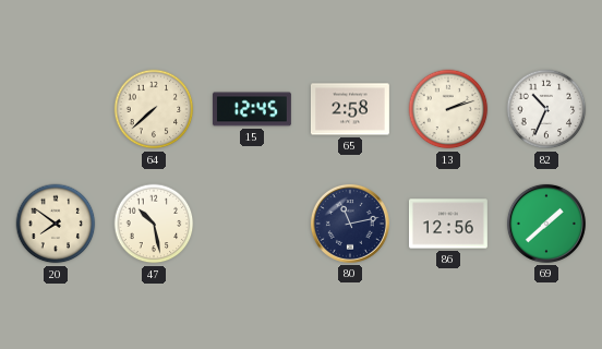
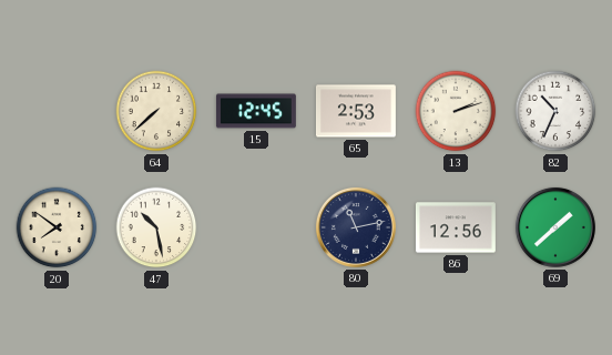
65: 2:58 -> 2:53
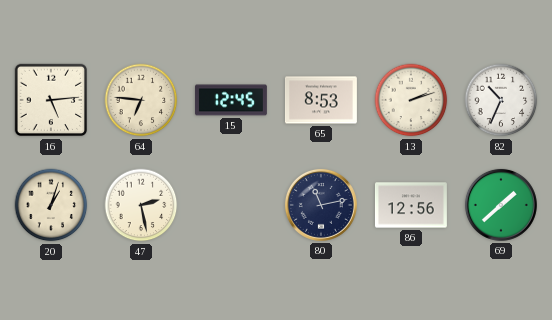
16: none -> 5:14
64: 7:38 -> 6:46
65: 2:53 -> 8:53
20: 7:51 -> 1:03
47: 10:28 -> 2:28
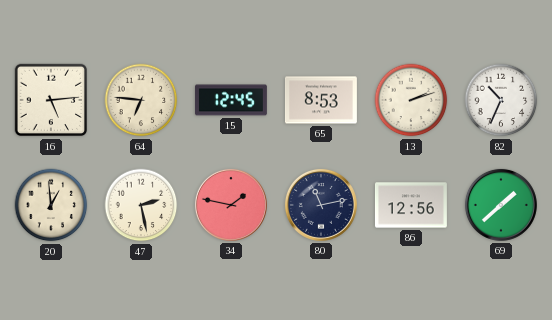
20: 1:03 -> 12:59
34: none -> 1:47
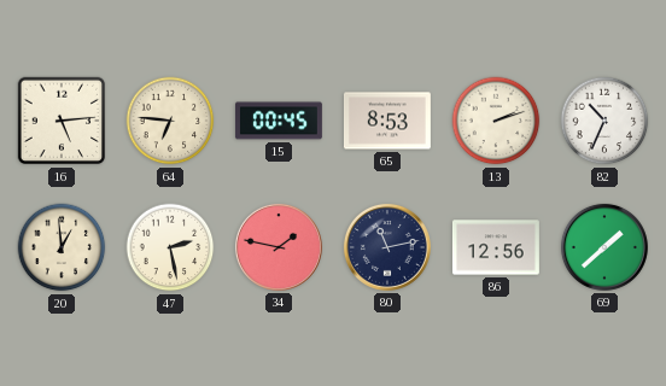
15: 12:45 -> 00:45
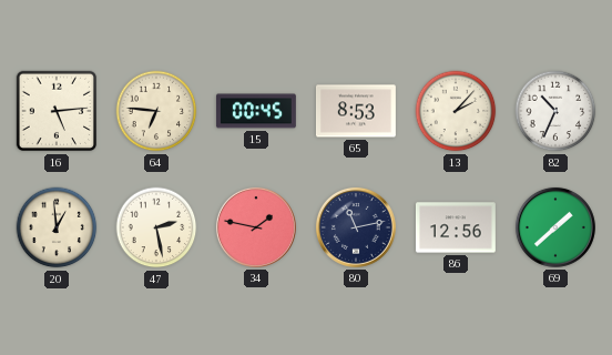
13: 2:12 -> 2:07
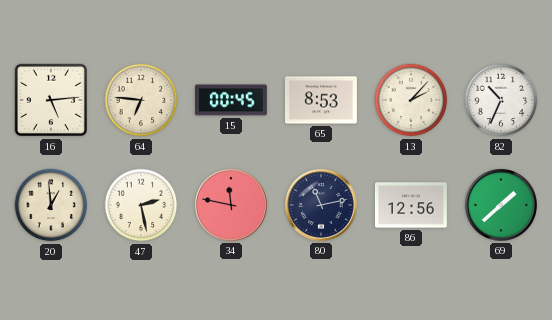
34: 1:47 -> 11:47
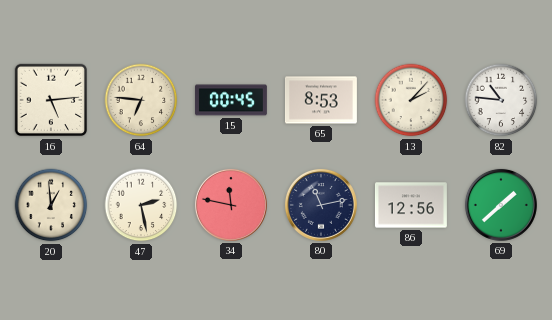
82: 10:34 -> 10:46
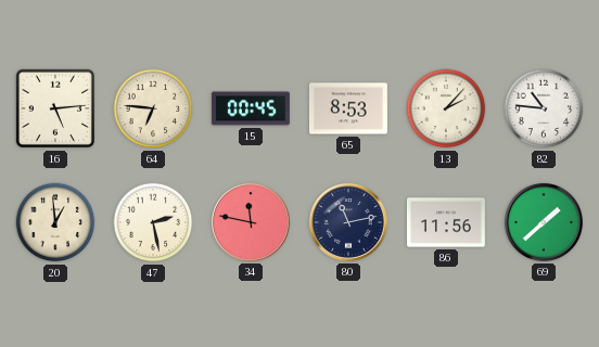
86: 12:56 -> 11:56
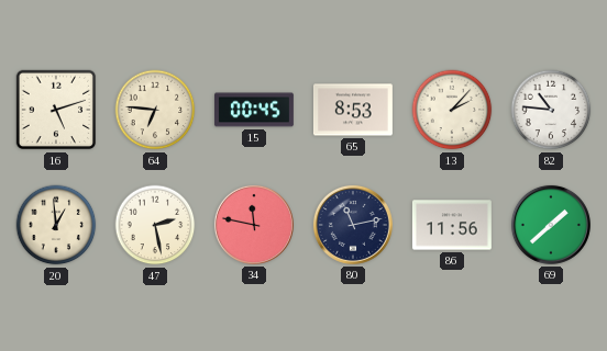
16: 5:14 -> 5:12
